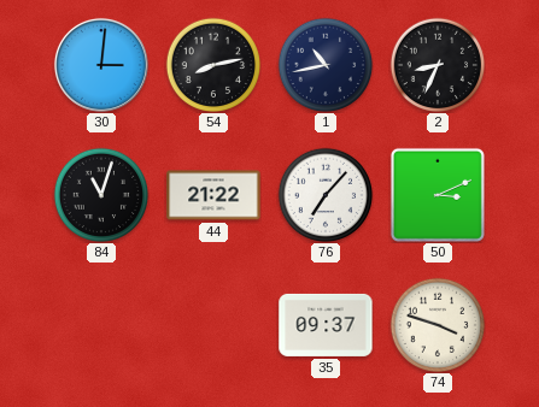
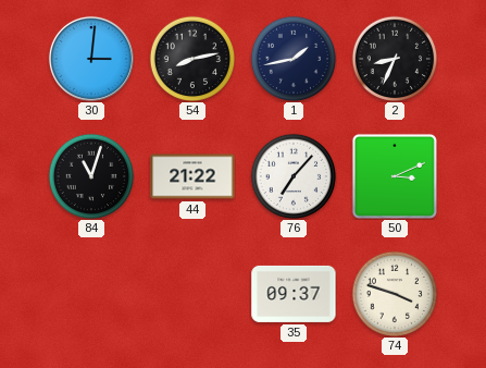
1: 10:43 -> 1:43
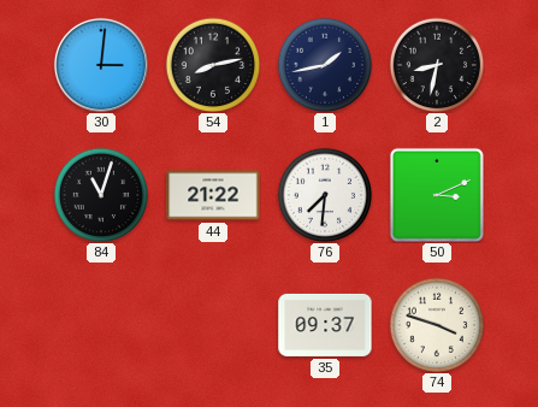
2: 8:34 -> 8:32
76: 7:07 -> 7:31
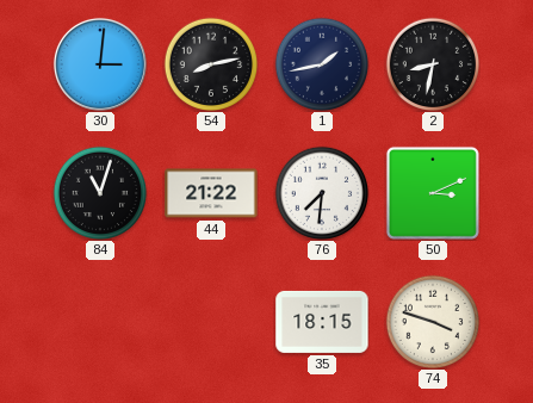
35: 09:37 -> 18:15
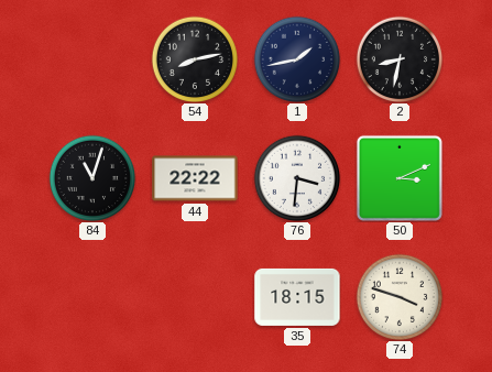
30: 3:01 -> none
44: 21:22 -> 22:22
76: 7:31 -> 3:31
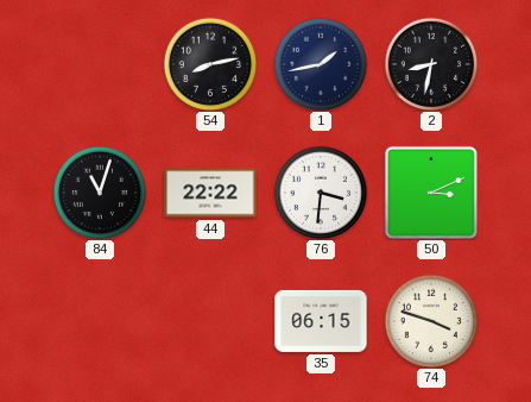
35: 18:15 -> 06:15
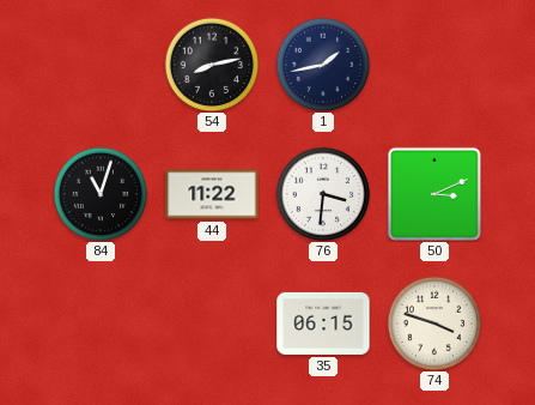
2: 8:32 -> none
44: 22:22 -> 11:22
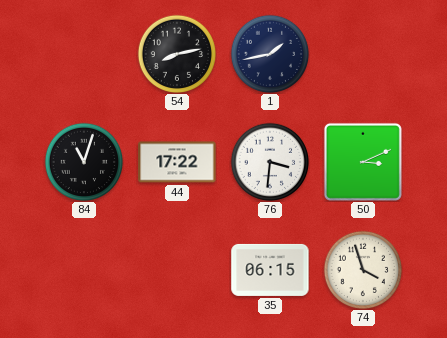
44: 11:22 -> 17:22
74: 3:48 -> 3:57
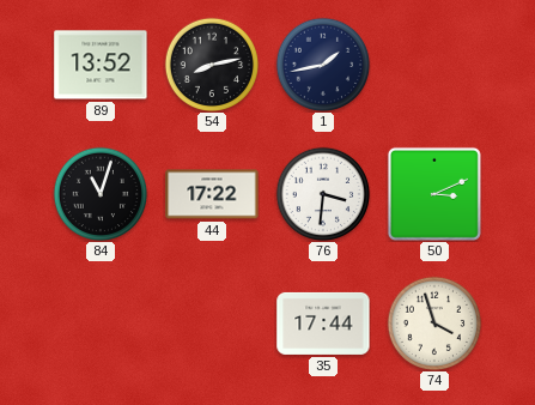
89: none -> 13:52
35: 06:15 -> 17:44
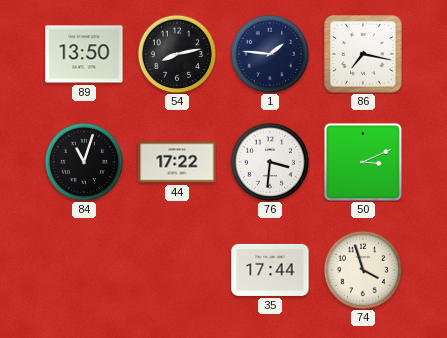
89: 13:52 -> 13:50
1: 1:43 -> 1:46
86: none -> 7:17
